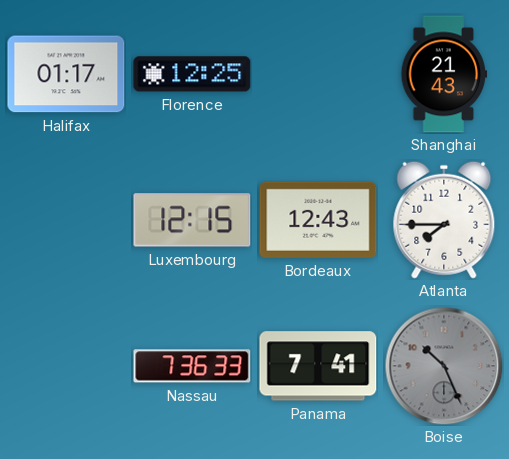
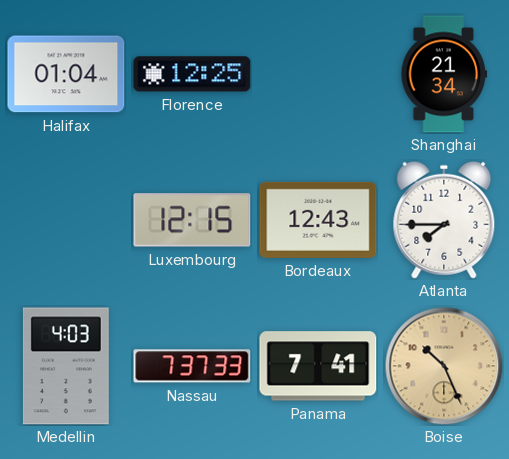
Halifax: 01:17 -> 01:04
Shanghai: 21:43 -> 21:34
Medellin: none -> 4:03
Nassau: 7:36 -> 7:37
Boise dial: grey -> champagne
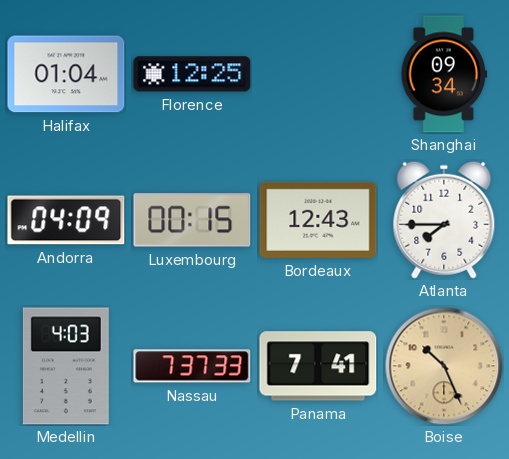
Shanghai: 21:34 -> 09:34
Andorra: none -> 04:09
Luxembourg: 12:15 -> 00:15
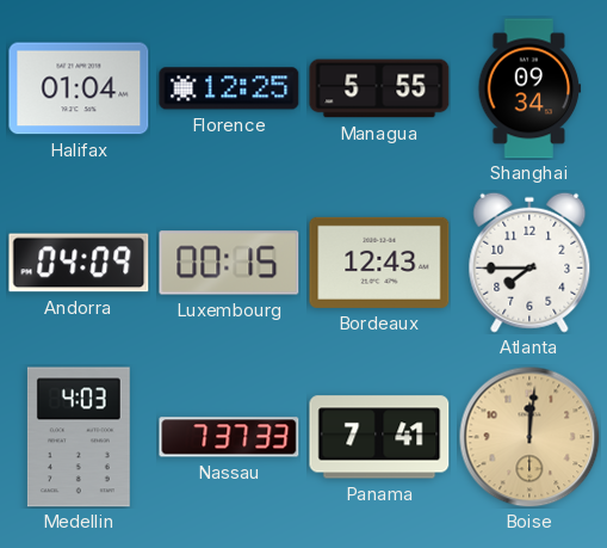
Managua: none -> 5:55
Boise: 10:26 -> 12:01
